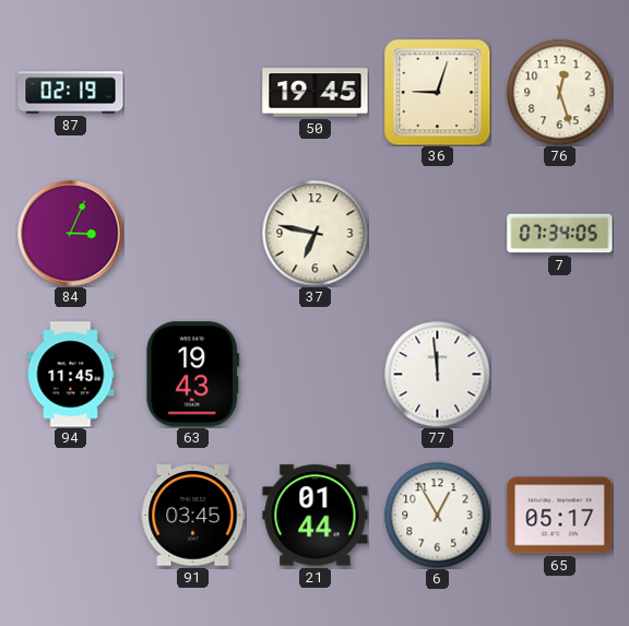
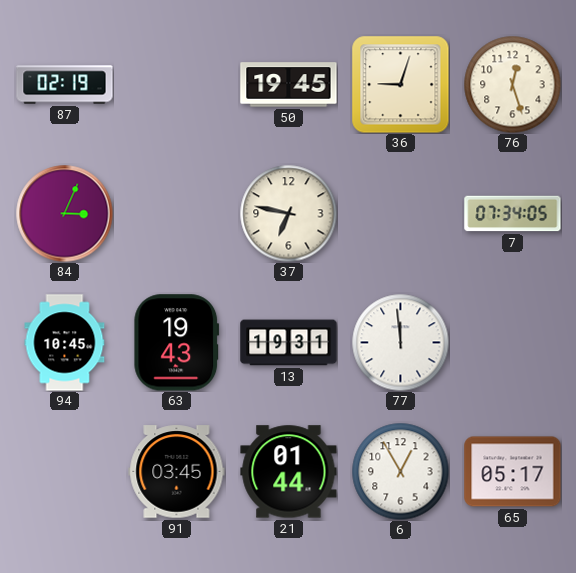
94: 11:45 -> 10:45
13: none -> 19:31
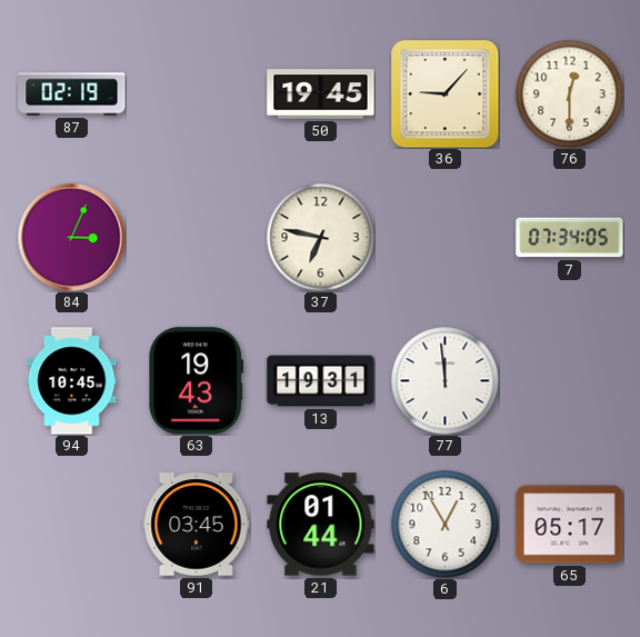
36: 9:03 -> 9:07
76: 12:27 -> 12:30
